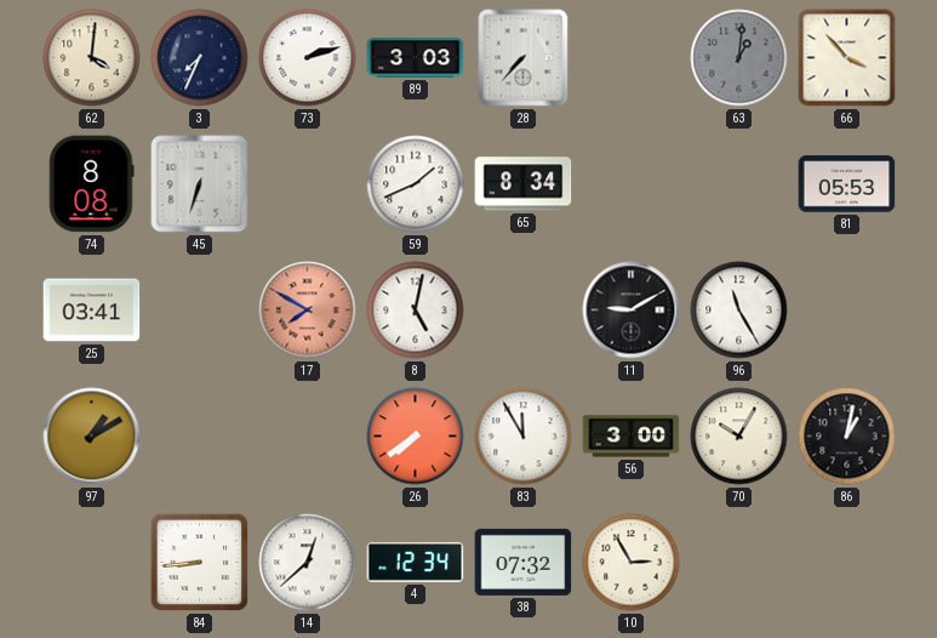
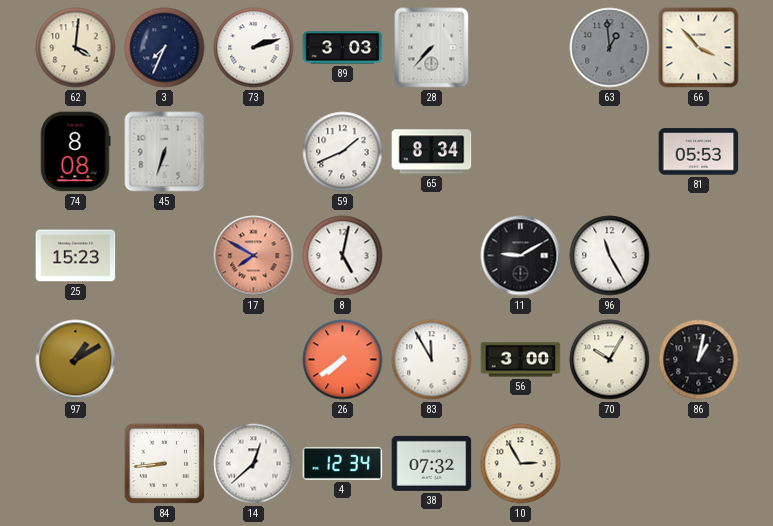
63: 1:01 -> 12:59
25: 03:41 -> 15:23
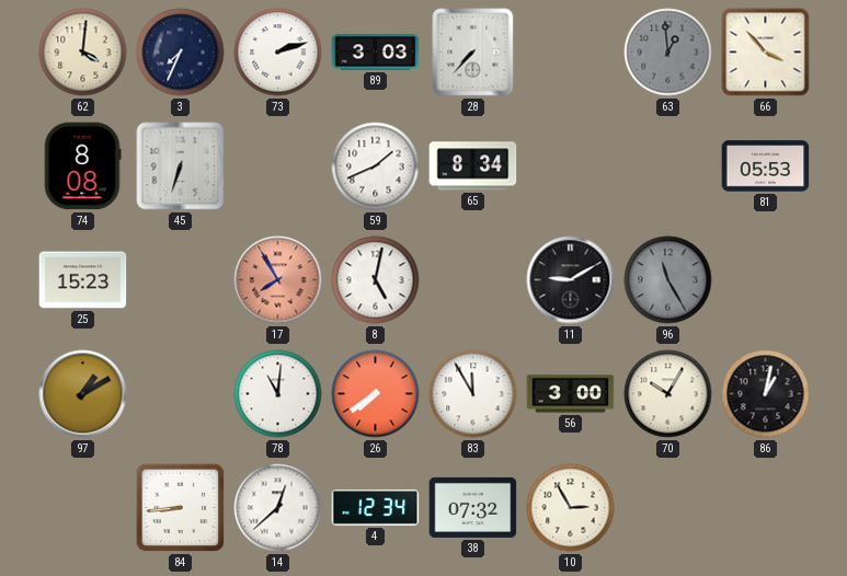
17: 7:50 -> 7:55
96 dial: white -> grey
78: none -> 11:01
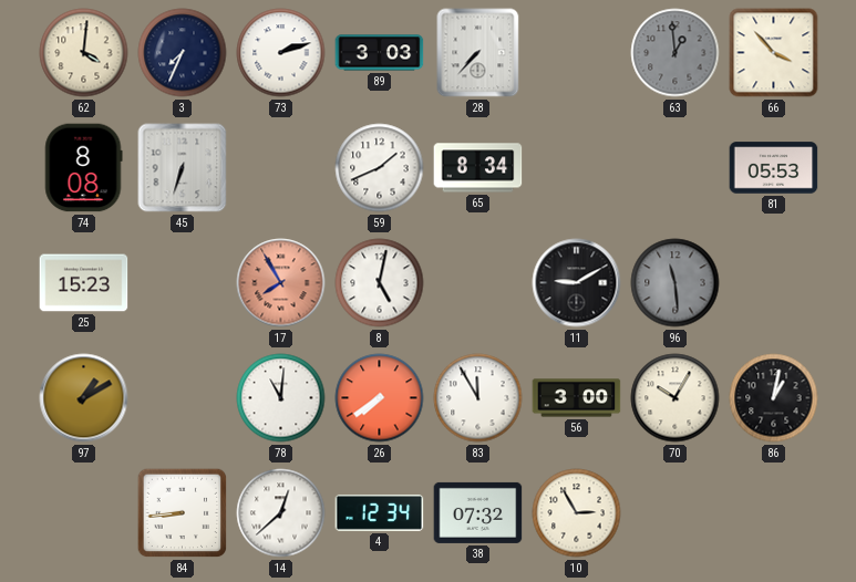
96: 11:25 -> 11:29
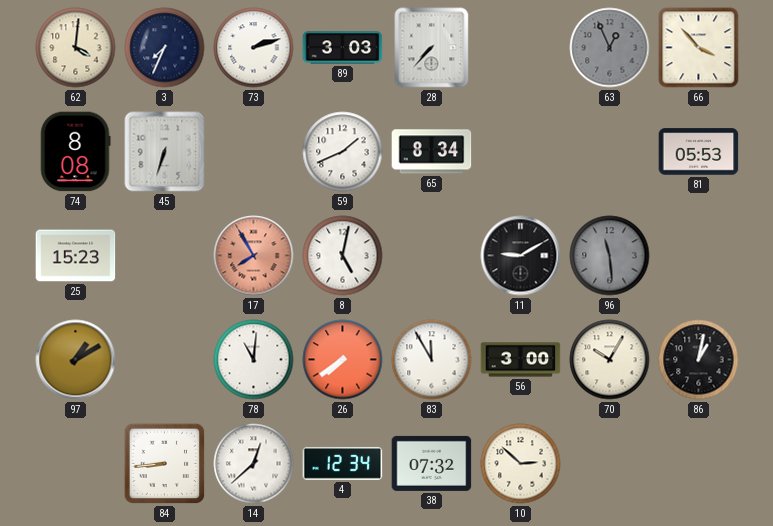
63: 12:59 -> 12:56
10: 2:55 -> 2:52
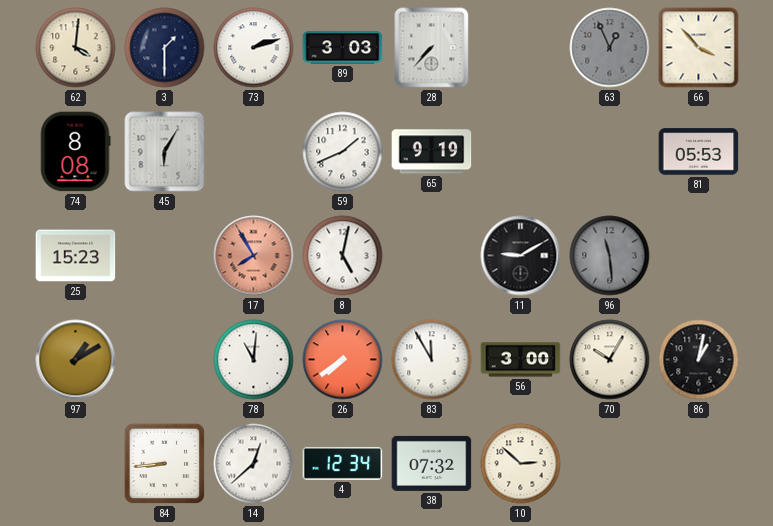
3: 7:34 -> 1:30
45: 6:33 -> 6:05
65: 8:34 -> 9:19
